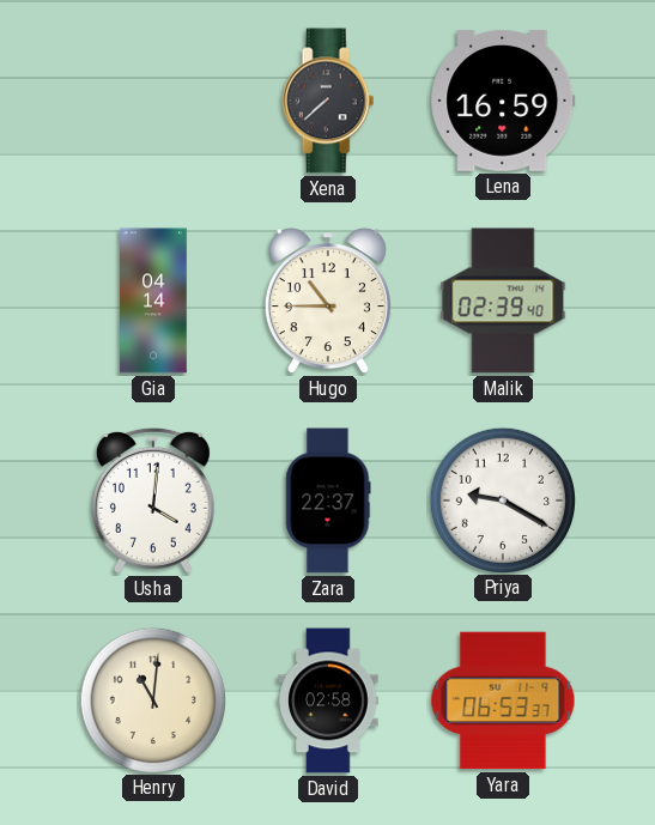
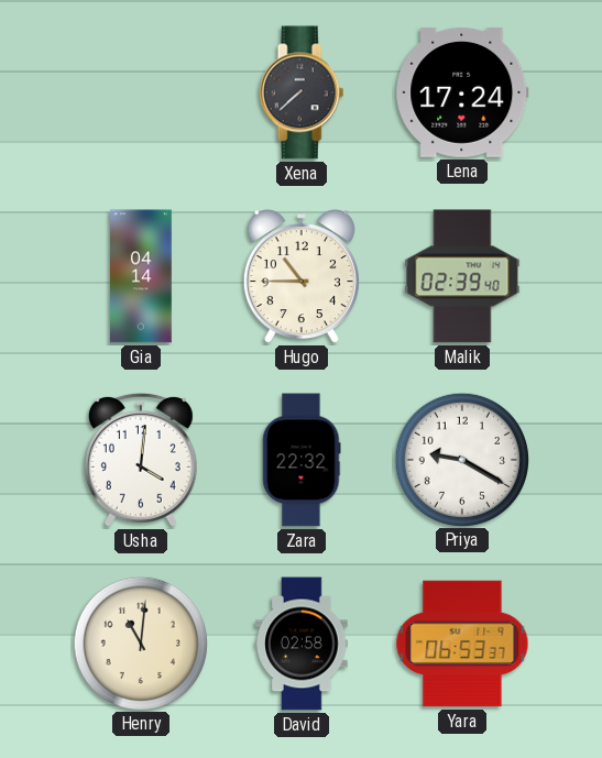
Lena: 16:59 -> 17:24
Zara: 22:37 -> 22:32
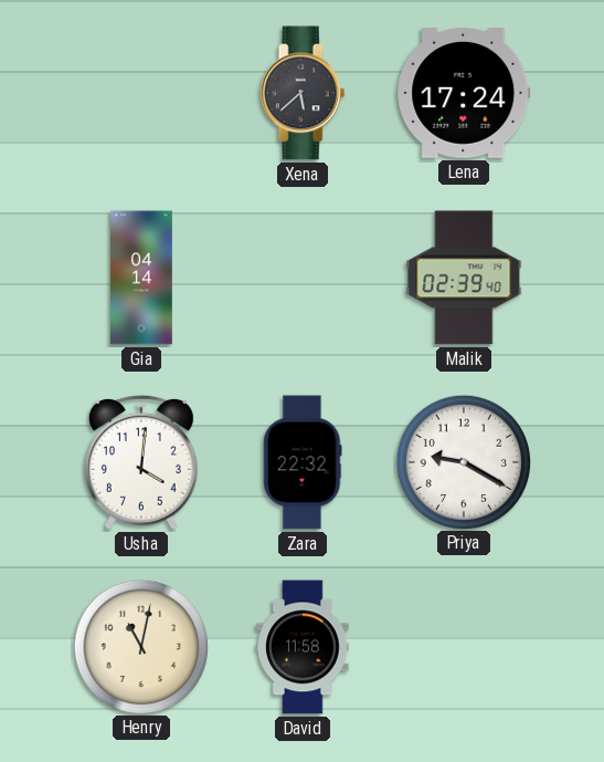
Xena: 7:38 -> 5:38
Hugo: 10:45 -> none
Henry: 11:01 -> 11:02
David: 02:58 -> 11:58
Yara: 06:53 -> none
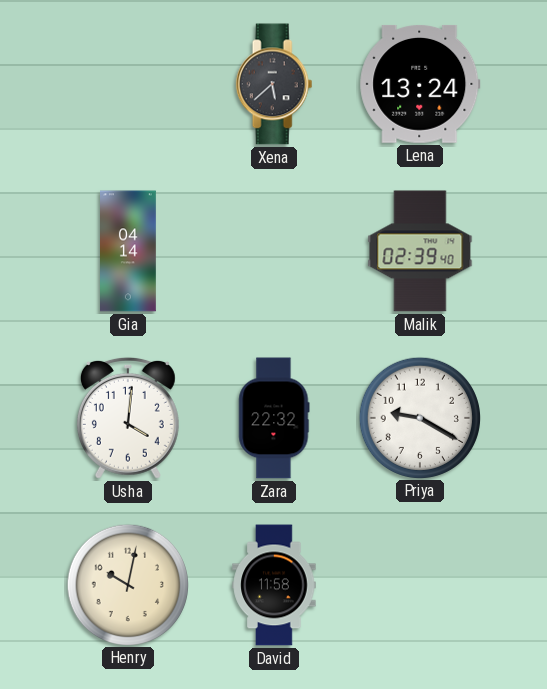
Lena: 17:24 -> 13:24
Henry: 11:02 -> 10:02
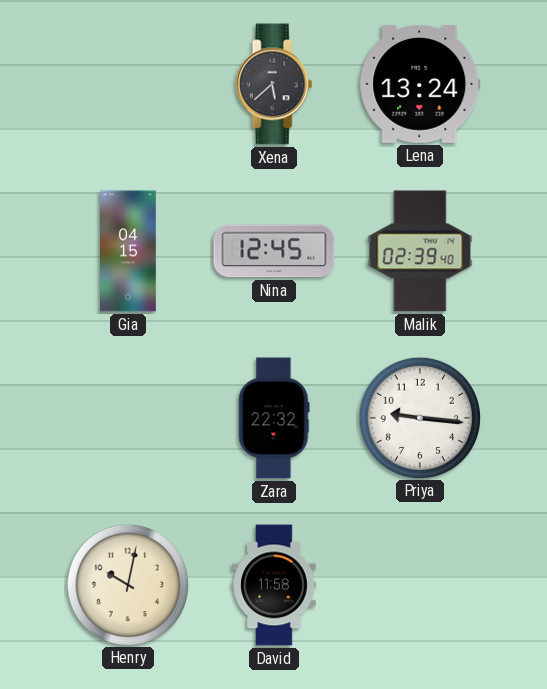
Gia: 04:14 -> 04:15
Nina: none -> 12:45
Usha: 4:01 -> none
Priya: 9:20 -> 9:16
